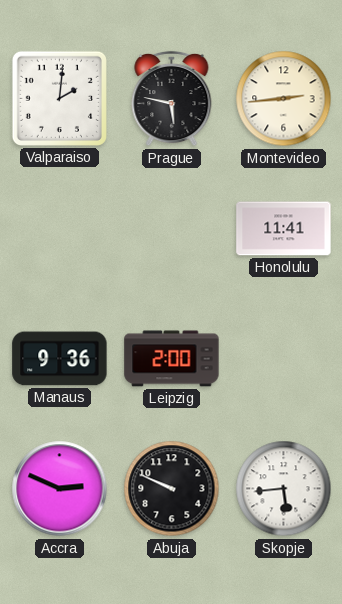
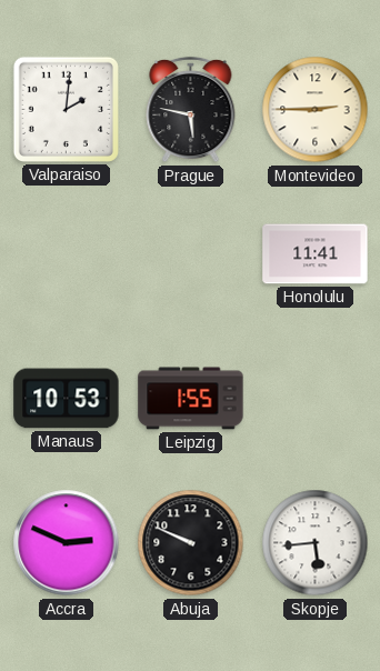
Montevideo: 2:44 -> 2:45
Manaus: 9:36 -> 10:53
Leipzig: 2:00 -> 1:55
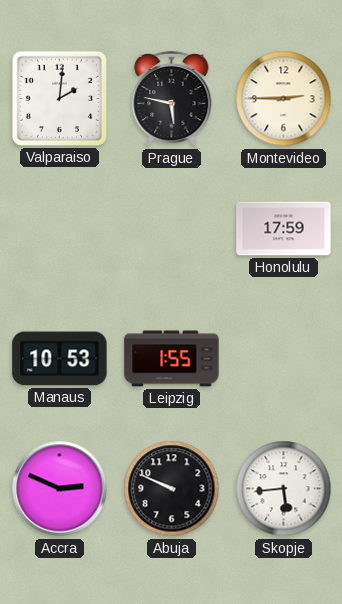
Honolulu: 11:41 -> 17:59
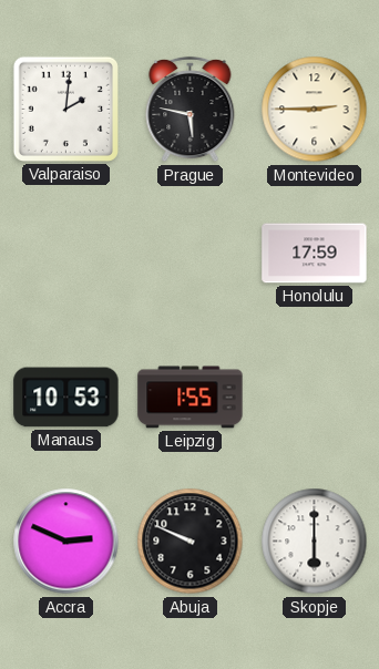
Skopje: 5:44 -> 6:00
